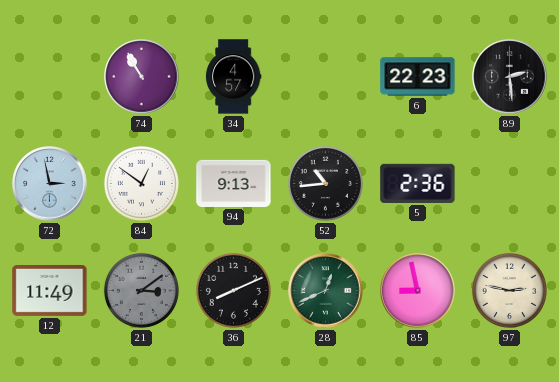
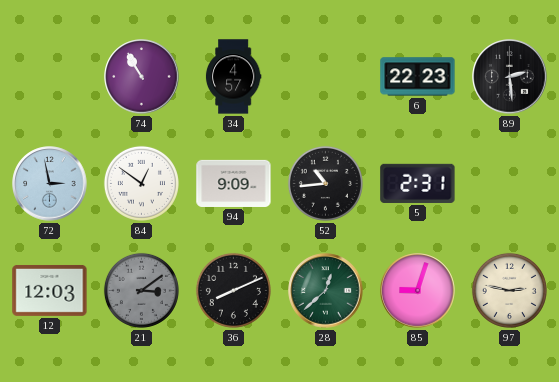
94: 9:13 -> 9:09
5: 2:36 -> 2:31
12: 11:49 -> 12:03
28: 12:41 -> 12:38
85: 8:58 -> 9:03
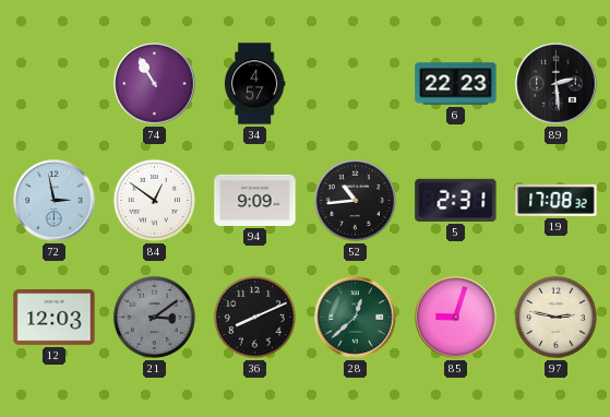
19: none -> 17:08
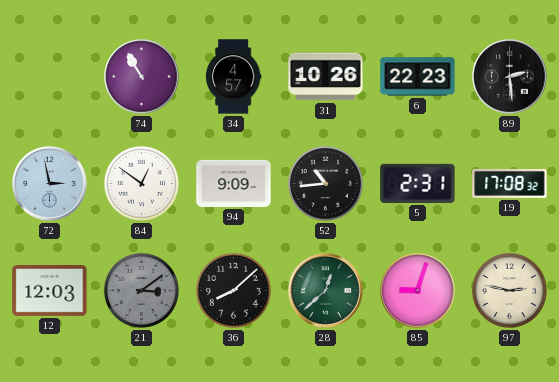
31: none -> 10:26
36: 8:11 -> 8:08
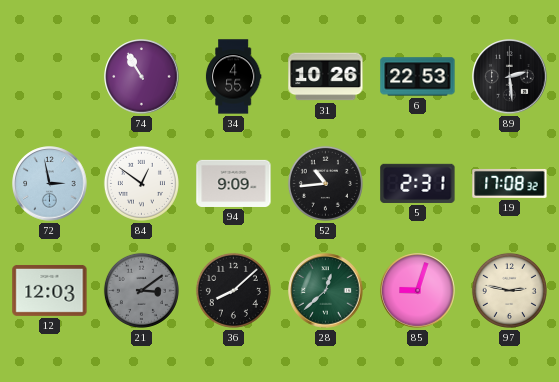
34: 4:57 -> 4:55
6: 22:23 -> 22:53
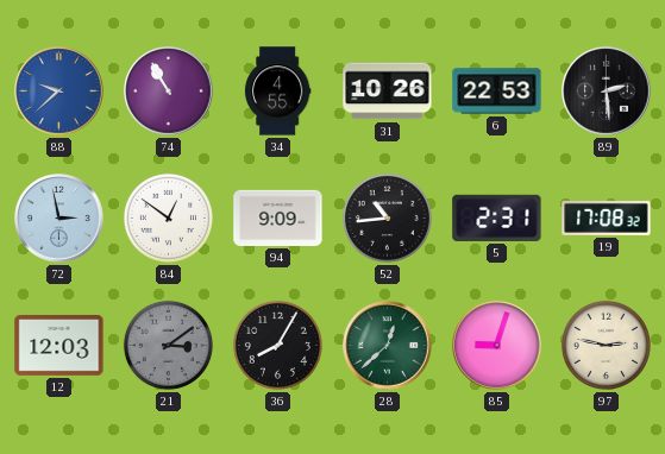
88: none -> 9:38
36: 8:08 -> 8:05
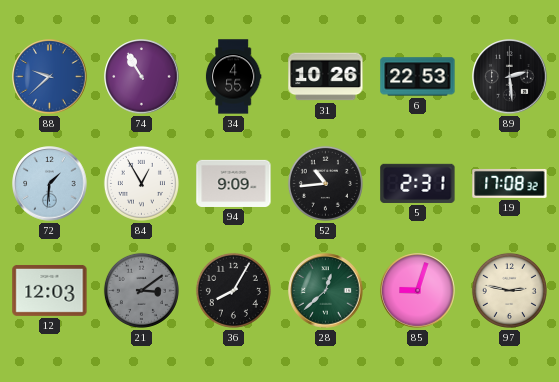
72: 2:58 -> 1:31
84: 12:51 -> 12:55
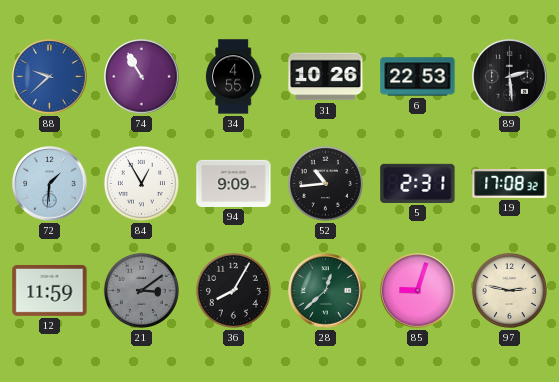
12: 12:03 -> 11:59
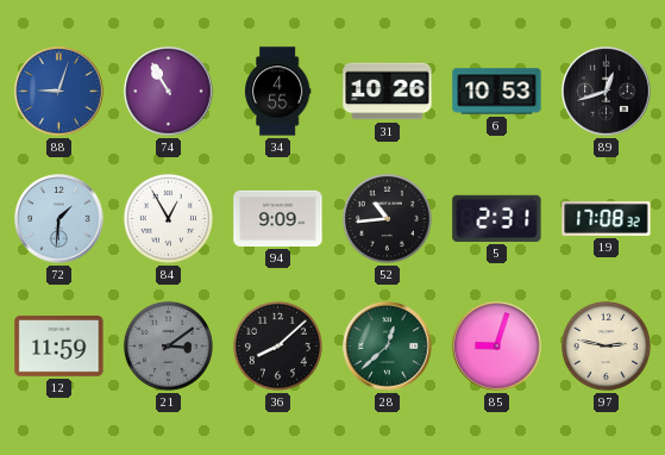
88: 9:38 -> 9:03
6: 22:53 -> 10:53
89: 2:29 -> 12:42
36: 8:05 -> 8:08
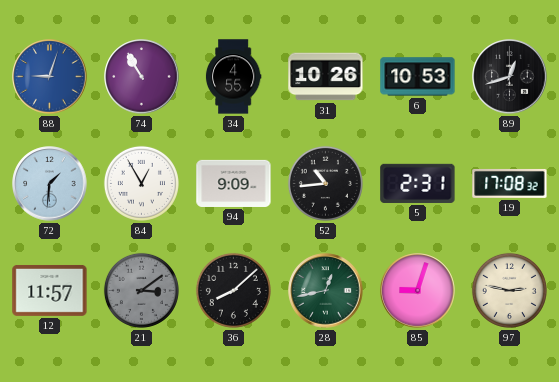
12: 11:59 -> 11:57
28: 12:38 -> 12:43
